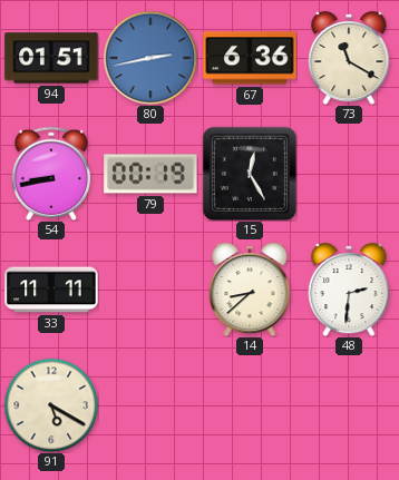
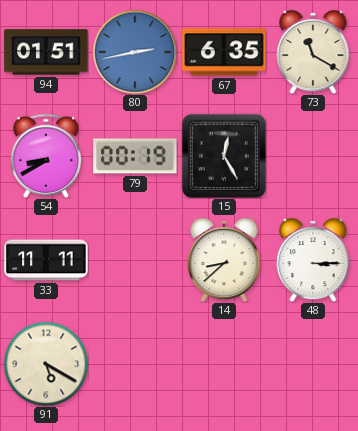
67: 6:36 -> 6:35
54: 8:43 -> 8:40
48: 2:31 -> 3:15
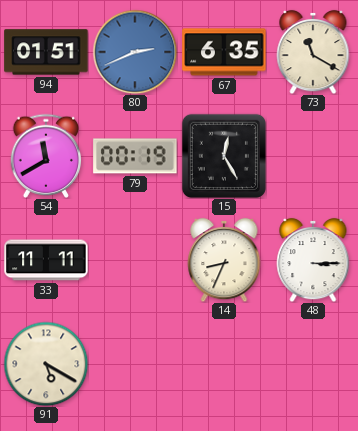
80: 2:43 -> 2:41
54: 8:40 -> 11:40
14: 8:38 -> 8:34
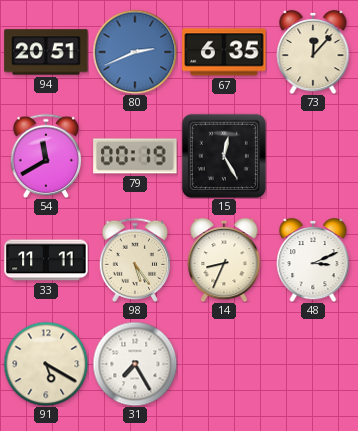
94: 01:51 -> 20:51
73: 11:20 -> 12:07
98: none -> 5:24
48: 3:15 -> 3:11
31: none -> 7:25
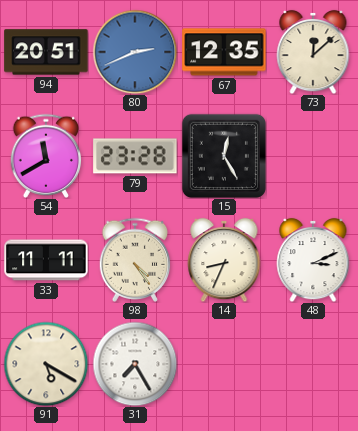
67: 6:35 -> 12:35
73: 12:07 -> 12:08
79: 00:19 -> 23:28
98: 5:24 -> 4:24
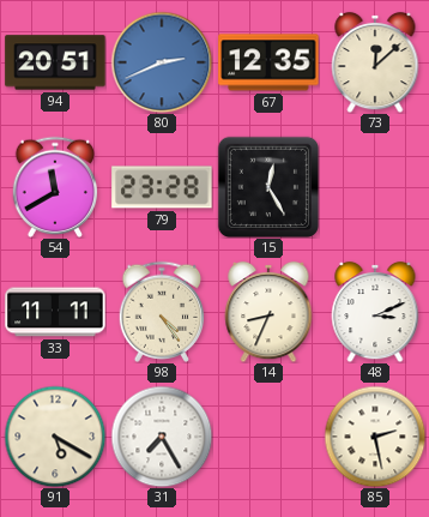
85: none -> 2:28
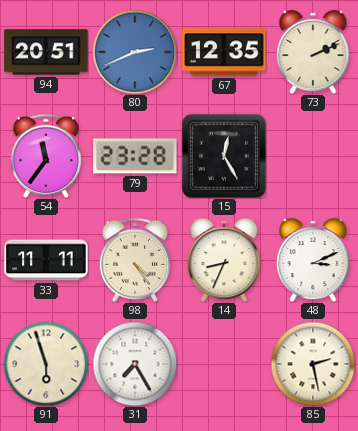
73: 12:08 -> 2:11
54: 11:40 -> 11:36
91: 5:20 -> 5:57
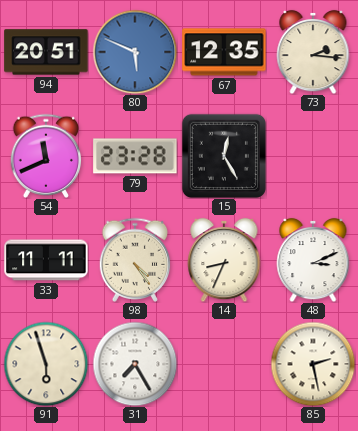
80: 2:41 -> 5:49
73: 2:11 -> 2:16
54: 11:36 -> 11:41
